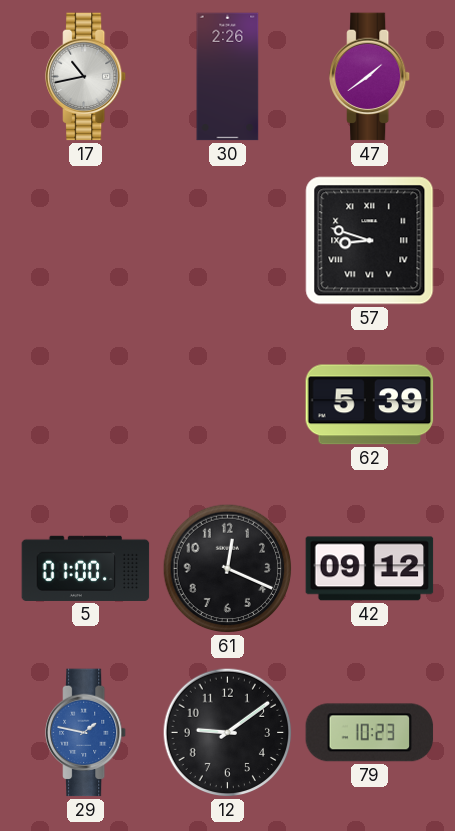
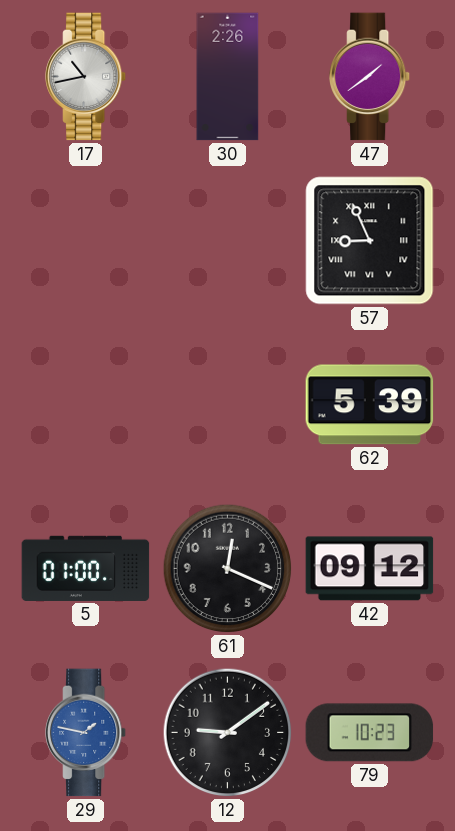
57: 8:48 -> 8:56
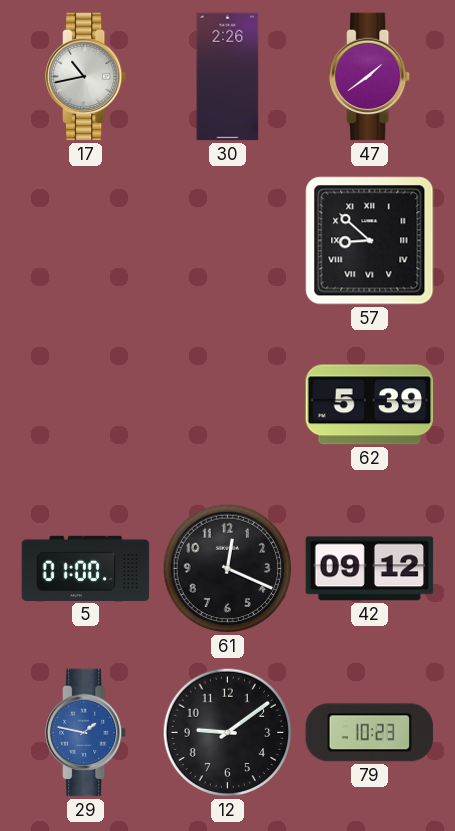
57: 8:56 -> 8:52
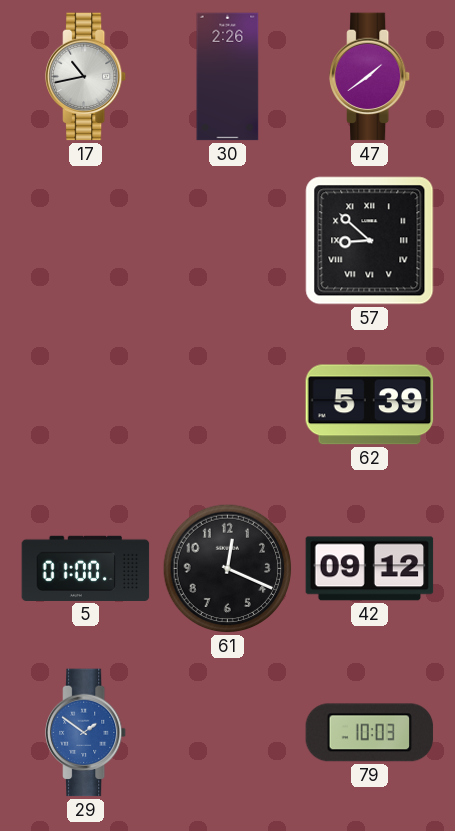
29: 1:47 -> 1:51
12: 9:09 -> none
79: 10:23 -> 10:03
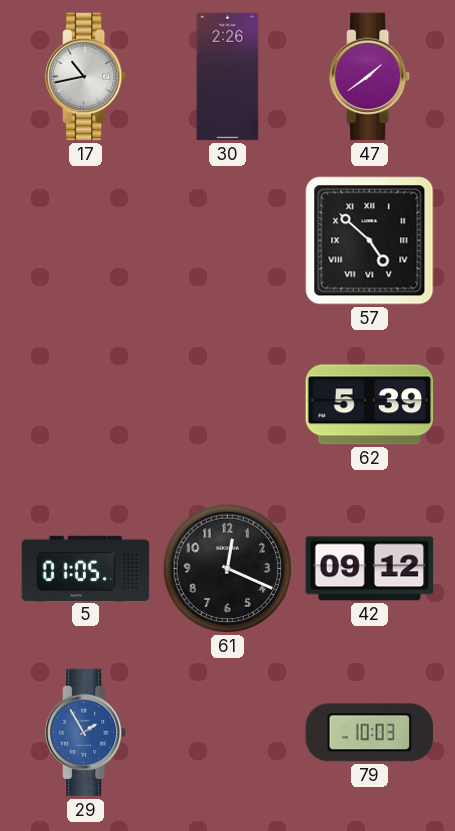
57: 8:52 -> 4:52
5: 01:00 -> 01:05
29: 1:51 -> 1:55
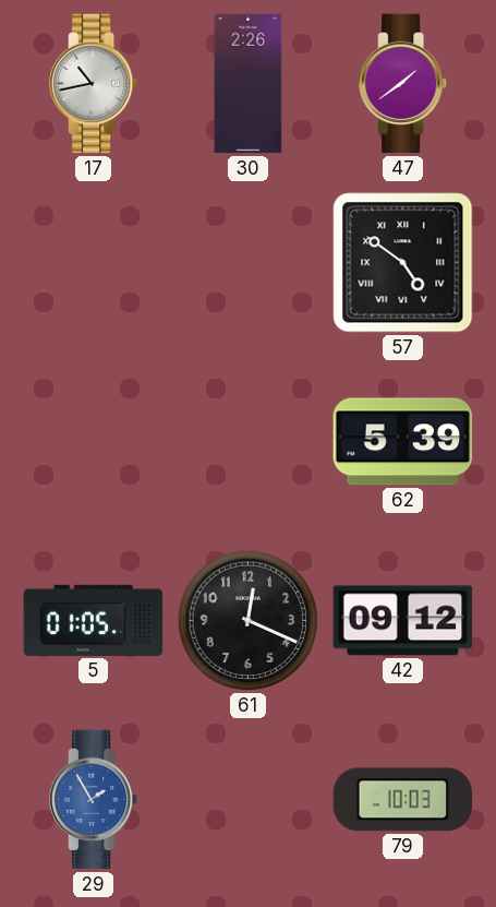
57: 4:52 -> 4:51
